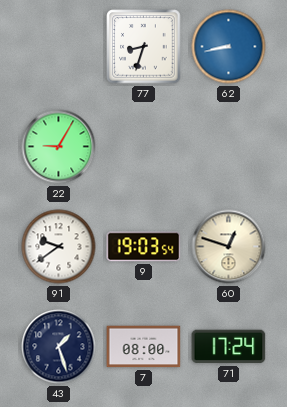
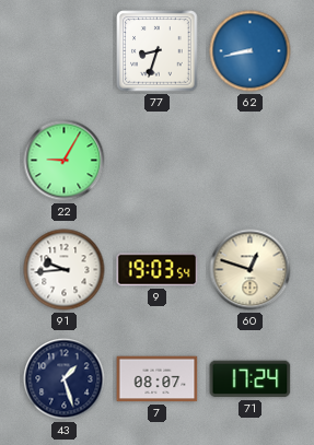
91: 9:39 -> 9:44
7: 08:00 -> 08:07
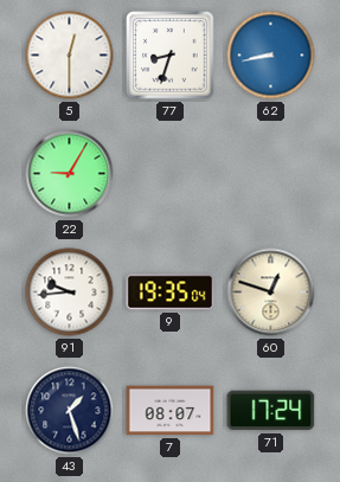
5: none -> 12:30
9: 19:03 -> 19:35
